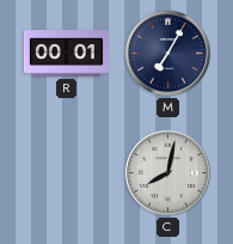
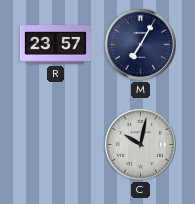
R: 00:01 -> 23:57
C: 8:02 -> 10:02
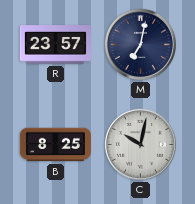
M: 7:05 -> 7:02
B: none -> 8:25
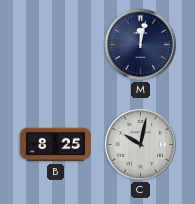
R: 23:57 -> none
M: 7:02 -> 12:02
